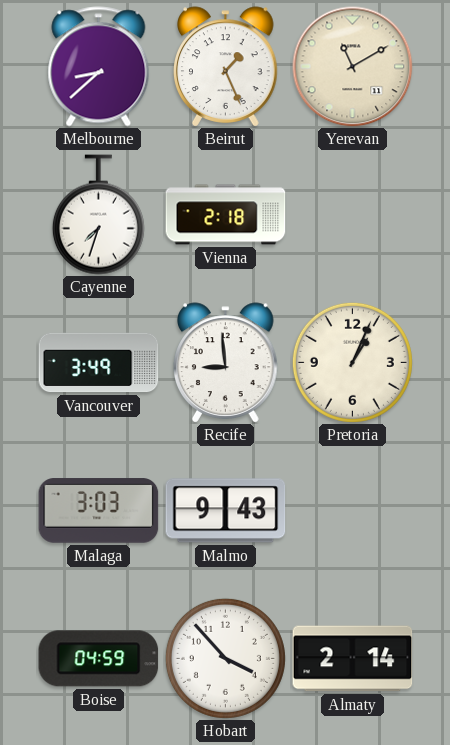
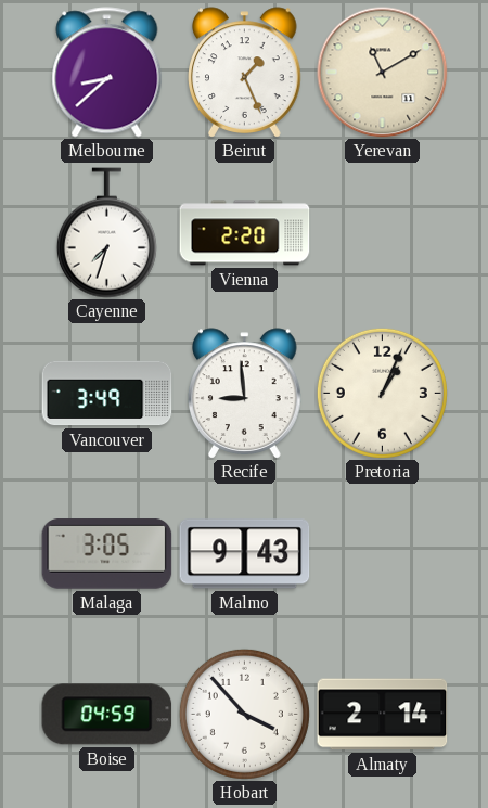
Vienna: 2:18 -> 2:20
Malaga: 3:03 -> 3:05
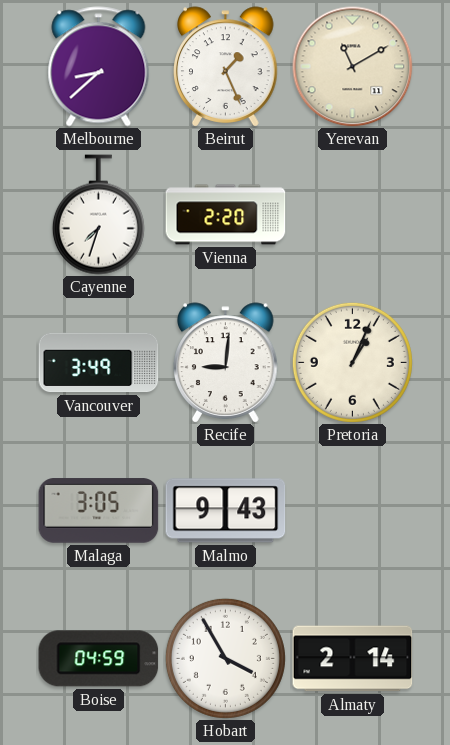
Recife: 8:59 -> 9:01
Hobart: 3:53 -> 3:55
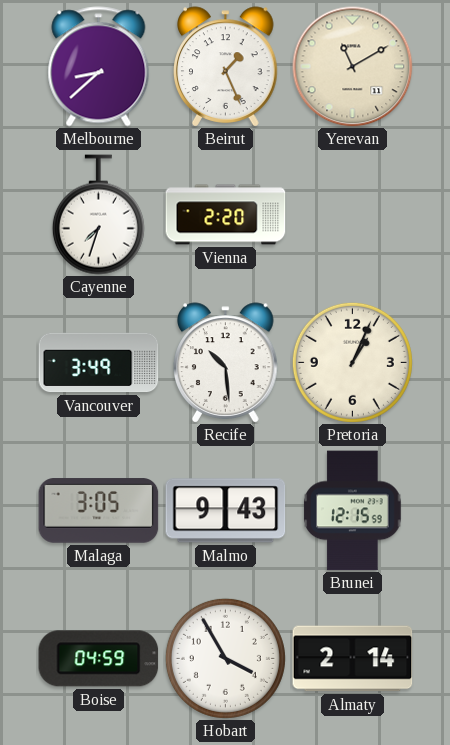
Recife: 9:01 -> 10:29
Brunei: none -> 12:15
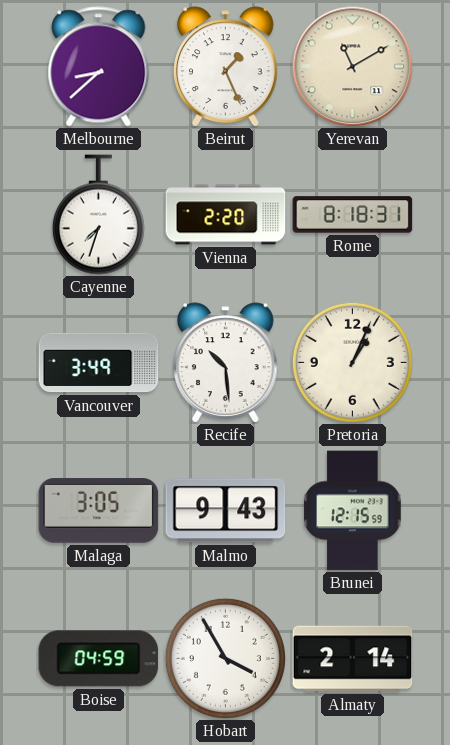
Rome: none -> 8:18
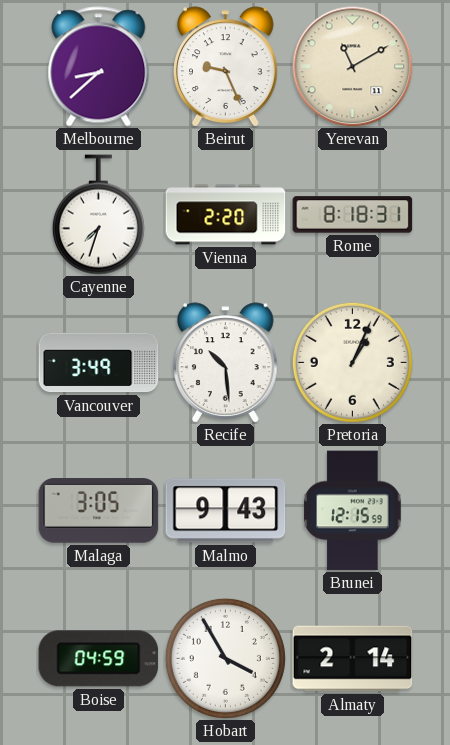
Beirut: 1:26 -> 9:26
